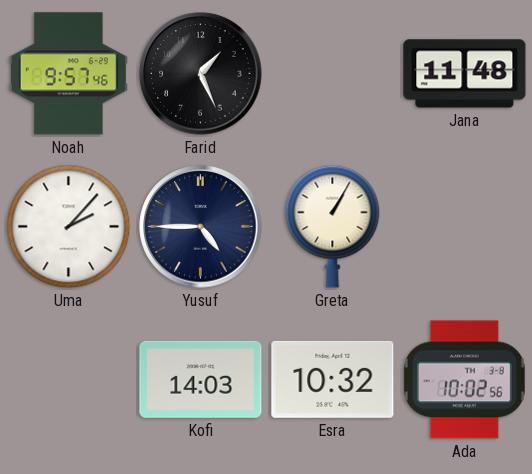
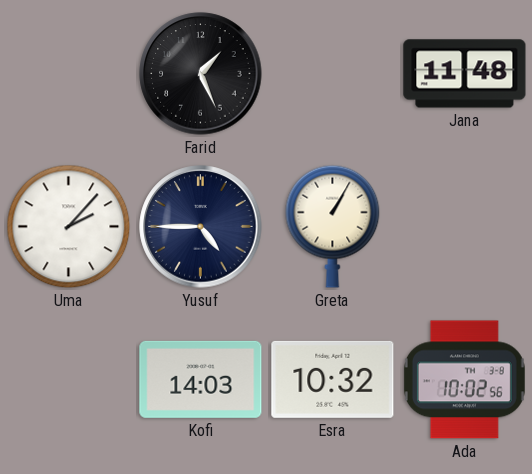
Noah: 9:57 -> none
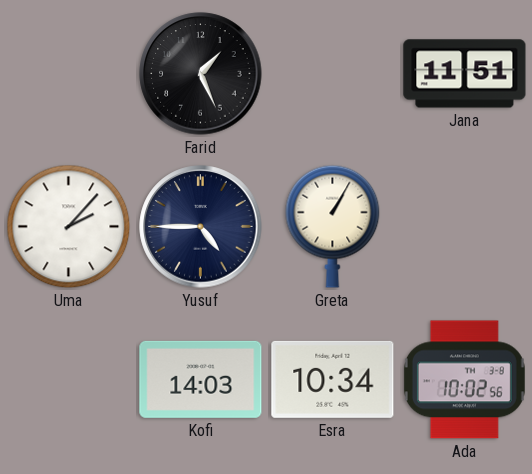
Jana: 11:48 -> 11:51
Esra: 10:32 -> 10:34
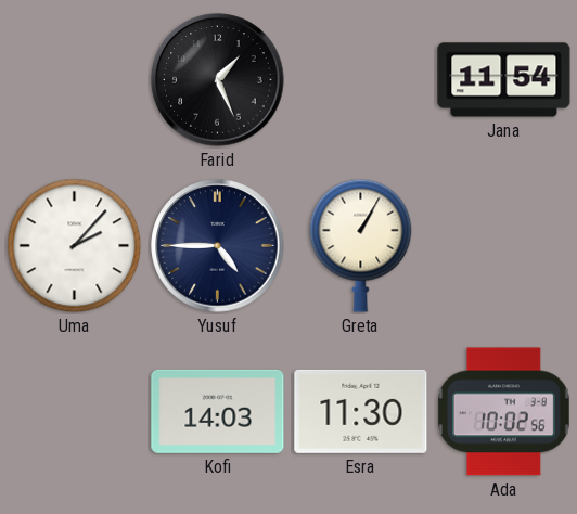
Jana: 11:51 -> 11:54
Esra: 10:34 -> 11:30
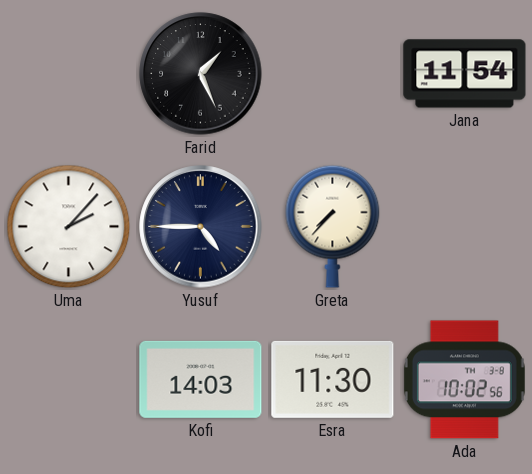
Greta: 1:05 -> 7:37
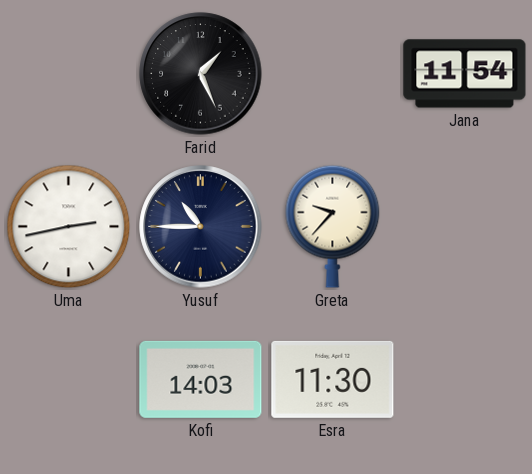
Uma: 2:07 -> 2:43
Yusuf: 4:45 -> 10:45
Greta: 7:37 -> 9:37
Ada: 10:02 -> none
